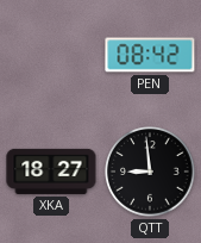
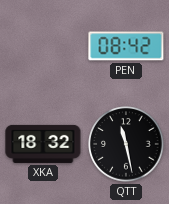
XKA: 18:27 -> 18:32
QTT: 8:59 -> 11:28
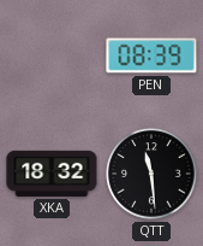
PEN: 08:42 -> 08:39
QTT: 11:28 -> 11:29
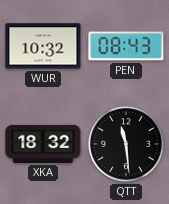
WUR: none -> 10:32
PEN: 08:39 -> 08:43
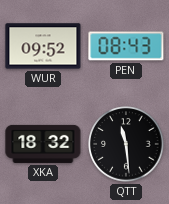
WUR: 10:32 -> 09:52
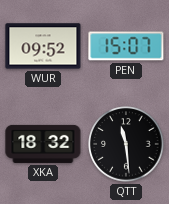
PEN: 08:43 -> 15:07
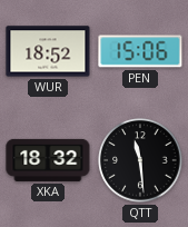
WUR: 09:52 -> 18:52
PEN: 15:07 -> 15:06
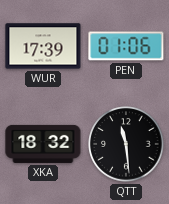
WUR: 18:52 -> 17:39
PEN: 15:06 -> 01:06
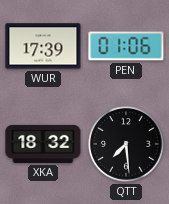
QTT: 11:29 -> 7:29
